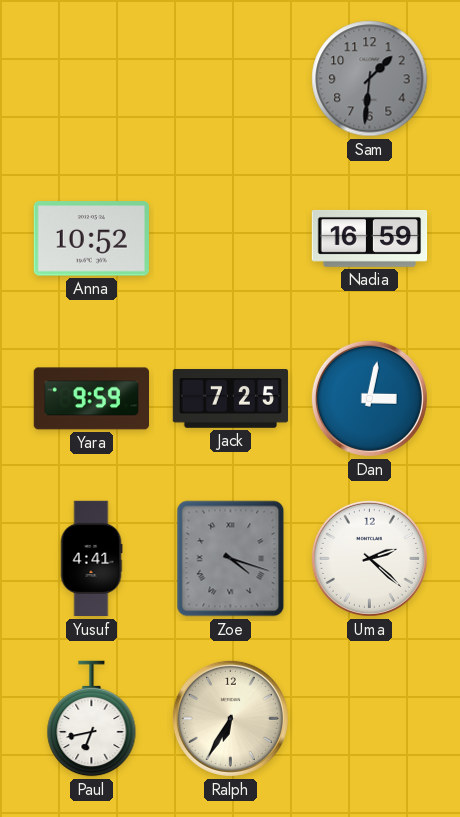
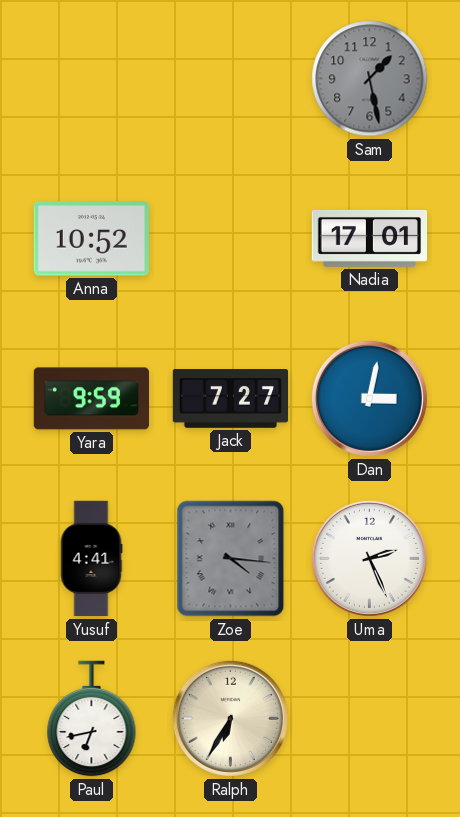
Sam: 1:31 -> 1:28
Nadia: 16:59 -> 17:01
Jack: 7:25 -> 7:27
Zoe: 4:18 -> 4:16
Uma: 2:22 -> 2:26
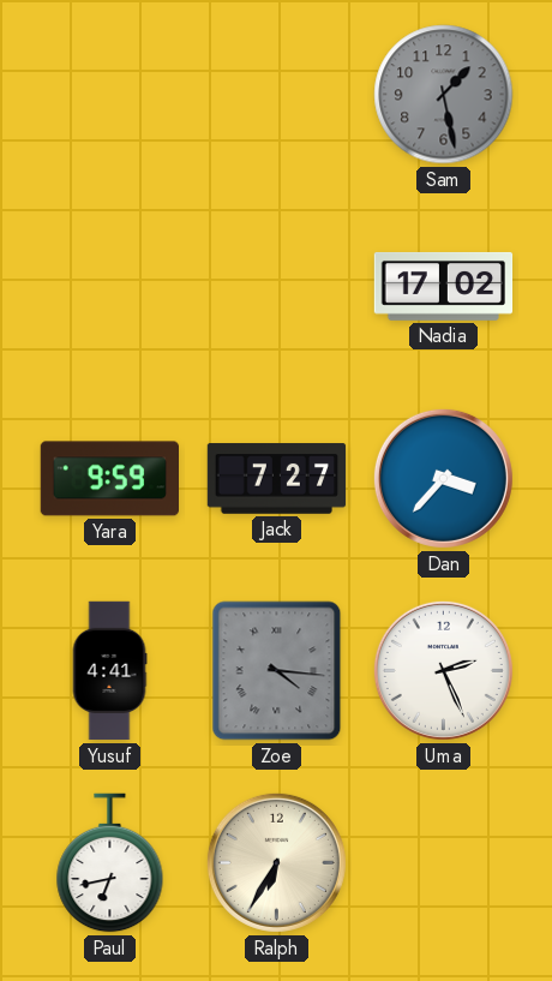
Anna: 10:52 -> none
Nadia: 17:01 -> 17:02
Dan: 3:02 -> 3:37
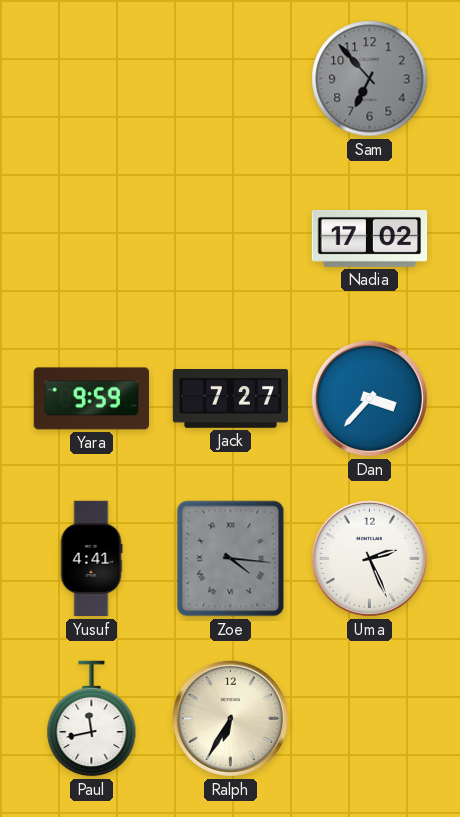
Sam: 1:28 -> 6:53
Paul: 6:43 -> 11:43
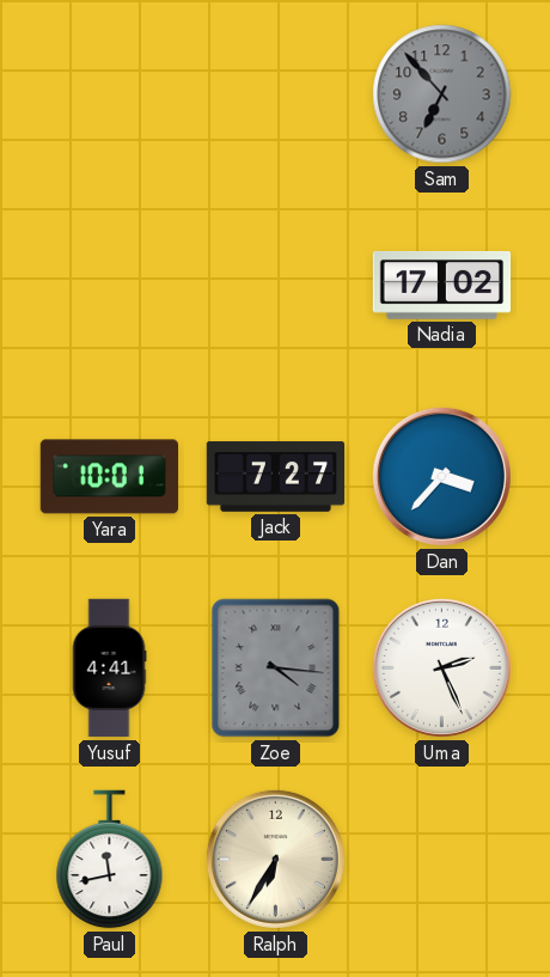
Yara: 9:59 -> 10:01
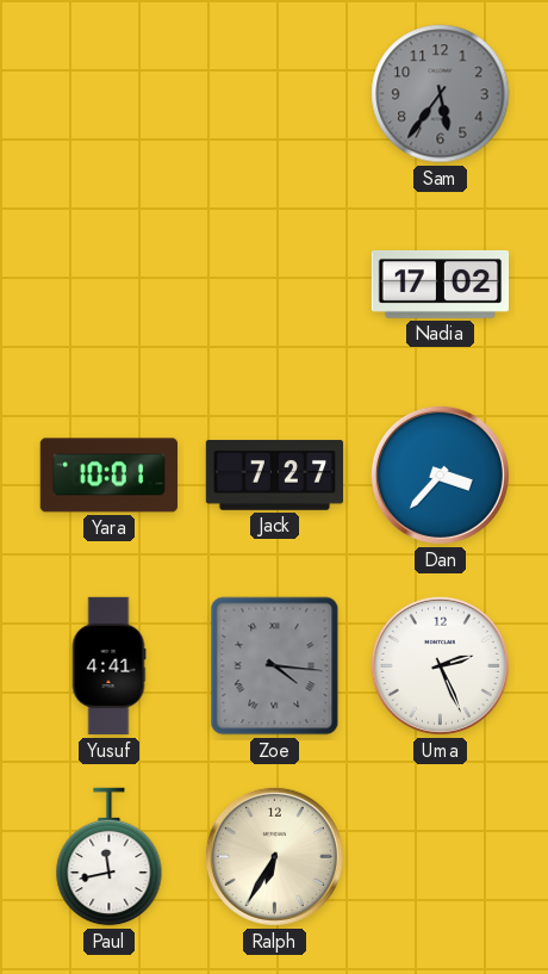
Sam: 6:53 -> 5:36
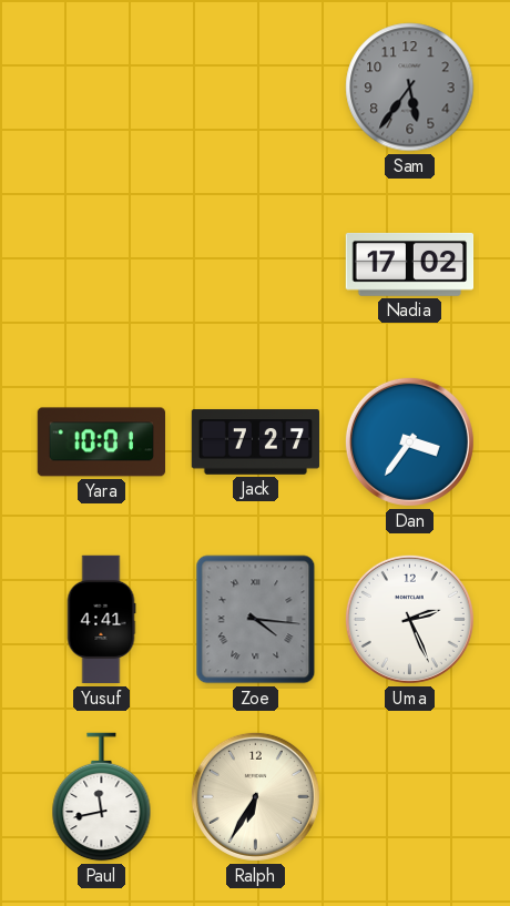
Dan: 3:37 -> 3:36
